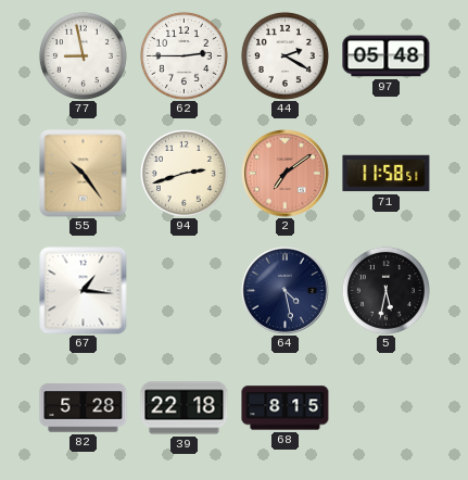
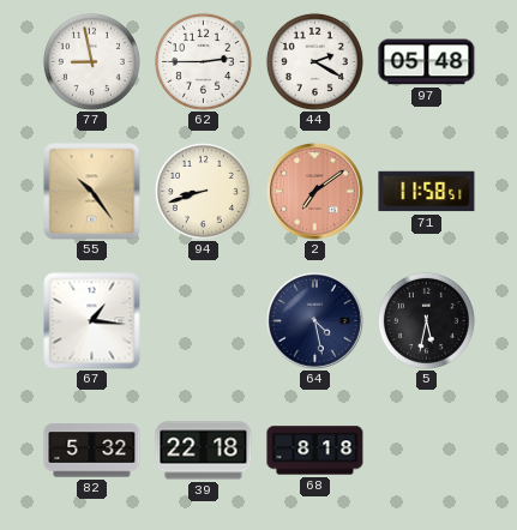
94: 2:42 -> 8:42
82: 5:28 -> 5:32
68: 8:15 -> 8:18
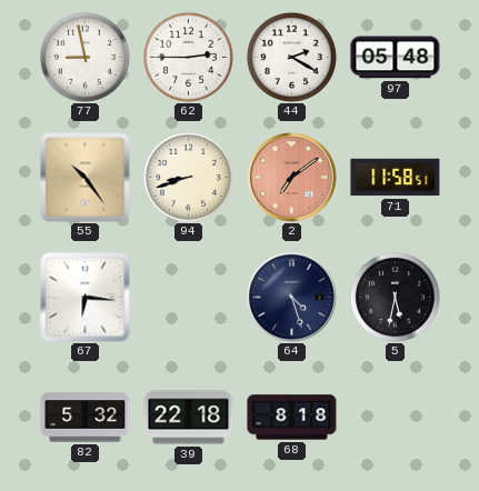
67: 1:16 -> 6:16
64: 4:28 -> 4:27
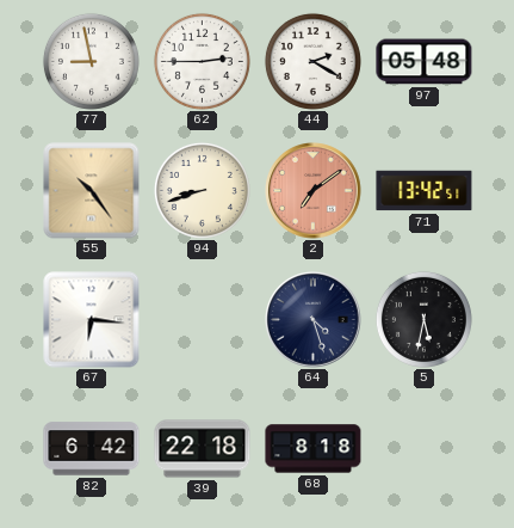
71: 11:58 -> 13:42
82: 5:32 -> 6:42
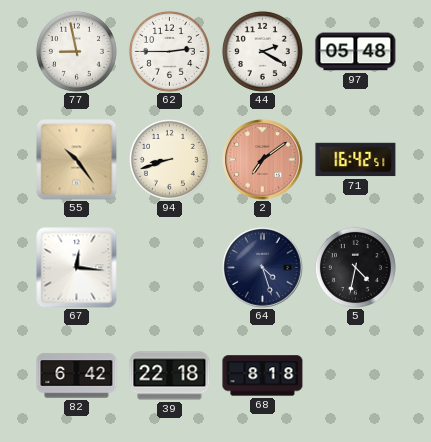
71: 13:42 -> 16:42
67: 6:16 -> 12:16
5: 5:32 -> 4:32
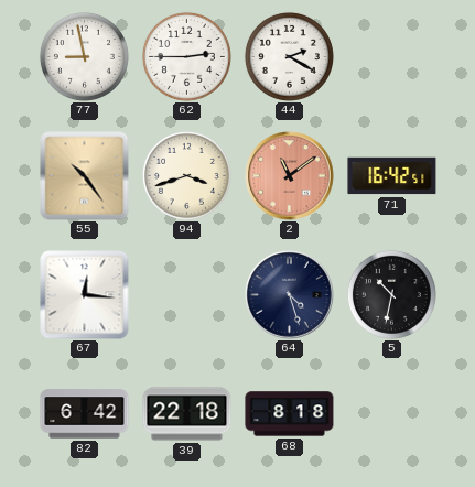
97: 05:48 -> none
94: 8:42 -> 3:42
2: 7:09 -> 11:09
5: 4:32 -> 10:32
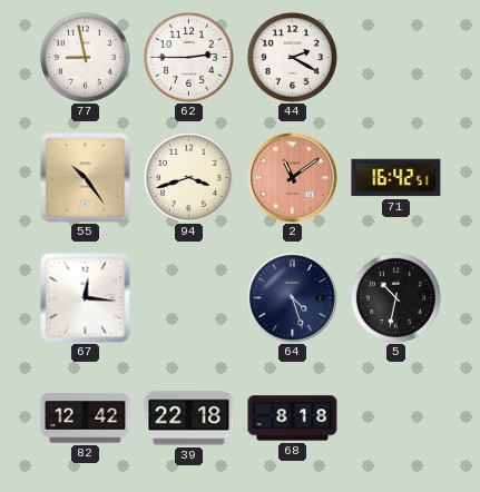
82: 6:42 -> 12:42
